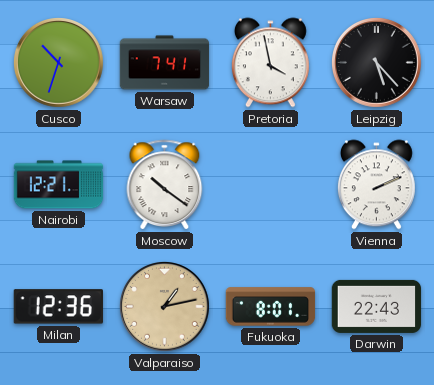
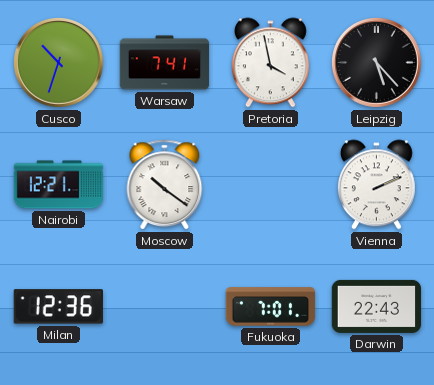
Valparaiso: 1:13 -> none
Fukuoka: 8:01 -> 7:01
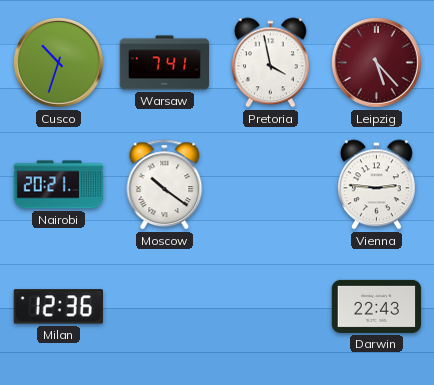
Leipzig dial: black -> burgundy
Nairobi: 12:21 -> 20:21
Vienna: 2:11 -> 2:46
Fukuoka: 7:01 -> none
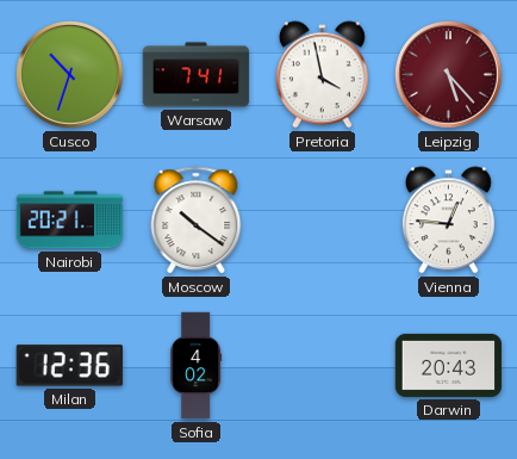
Vienna: 2:46 -> 12:46
Sofia: none -> 4:02
Darwin: 22:43 -> 20:43
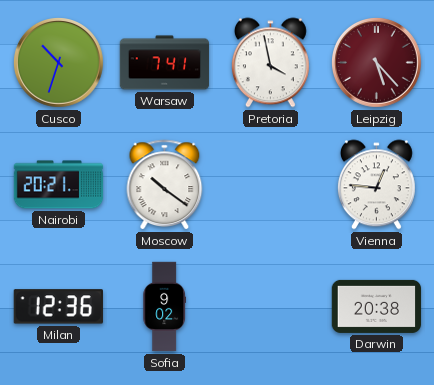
Sofia: 4:02 -> 9:02
Darwin: 20:43 -> 20:38
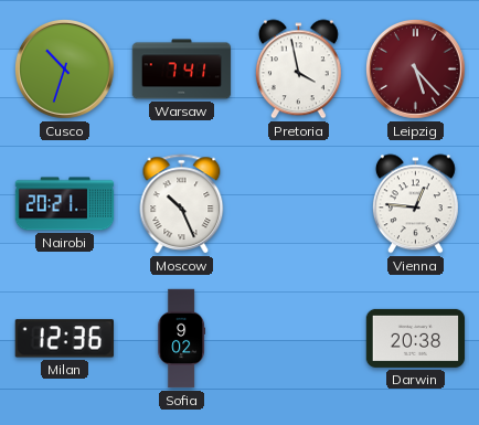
Moscow: 10:21 -> 10:26
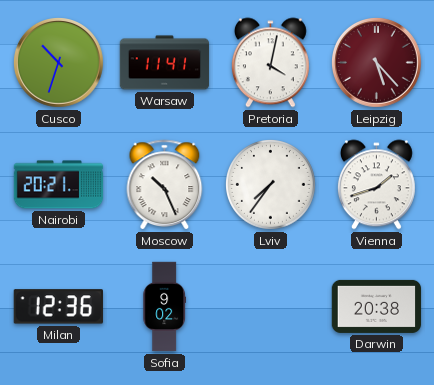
Warsaw: 7:41 -> 11:41
Pretoria: 3:58 -> 4:02
Lviv: none -> 7:36
Vienna: 12:46 -> 1:42
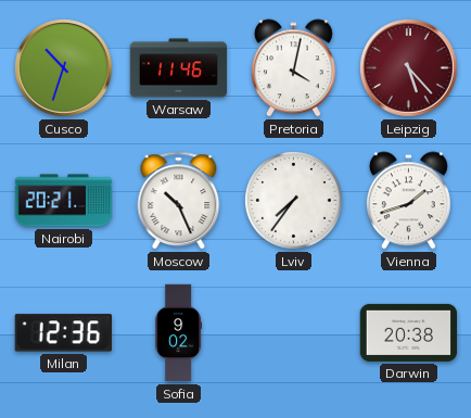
Warsaw: 11:41 -> 11:46
